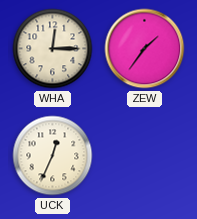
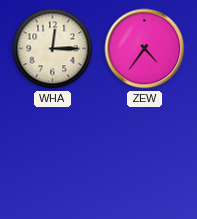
ZEW: 1:36 -> 4:36
UCK: 12:34 -> none
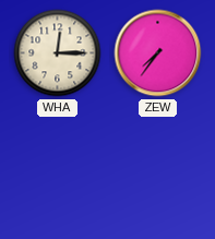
ZEW: 4:36 -> 7:36
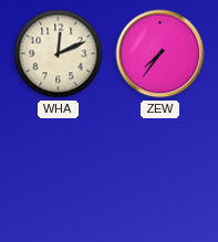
WHA: 12:15 -> 12:11
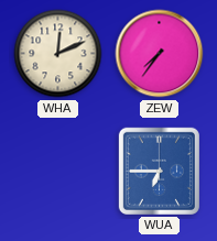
WUA: none -> 6:45
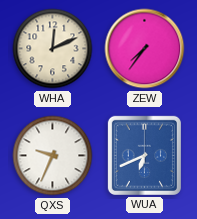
QXS: none -> 9:34
WUA: 6:45 -> 6:41
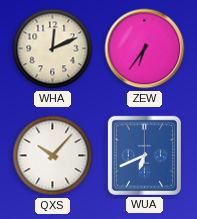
ZEW: 7:36 -> 6:36
QXS: 9:34 -> 10:07
